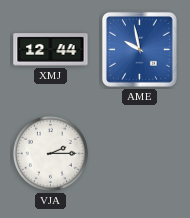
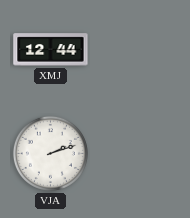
AME: 9:58 -> none
VJA: 2:15 -> 2:12
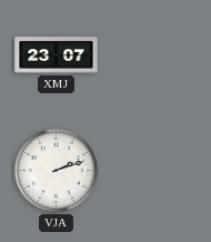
XMJ: 12:44 -> 23:07
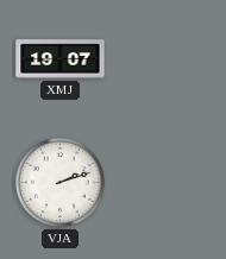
XMJ: 23:07 -> 19:07
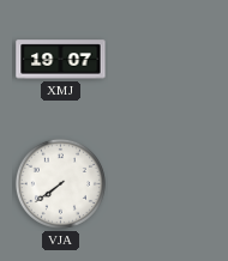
VJA: 2:12 -> 7:39
